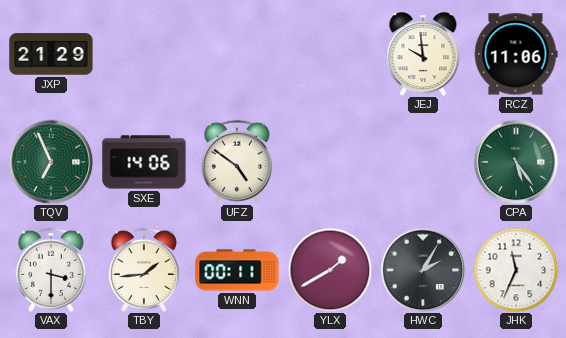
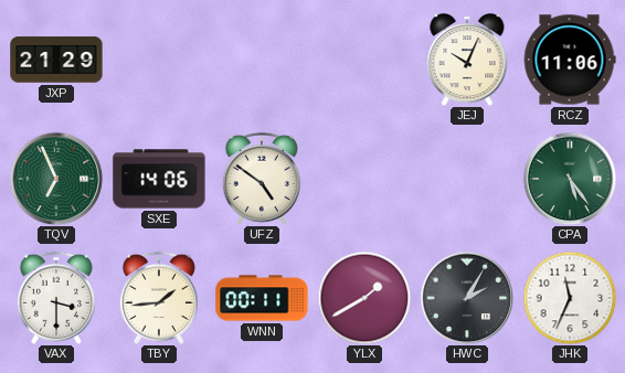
JEJ: 9:59 -> 10:04
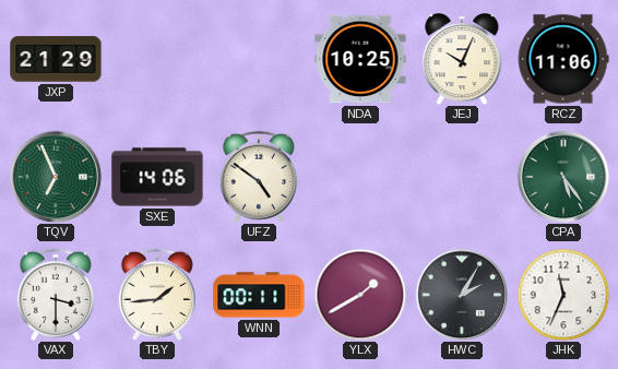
NDA: none -> 10:25
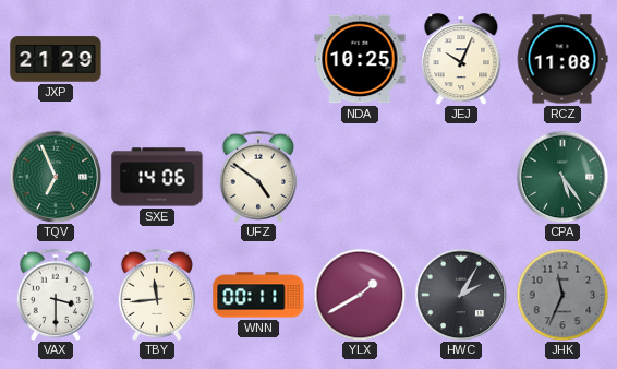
RCZ: 11:06 -> 11:08
TBY: 1:44 -> 11:44
JHK dial: white -> grey
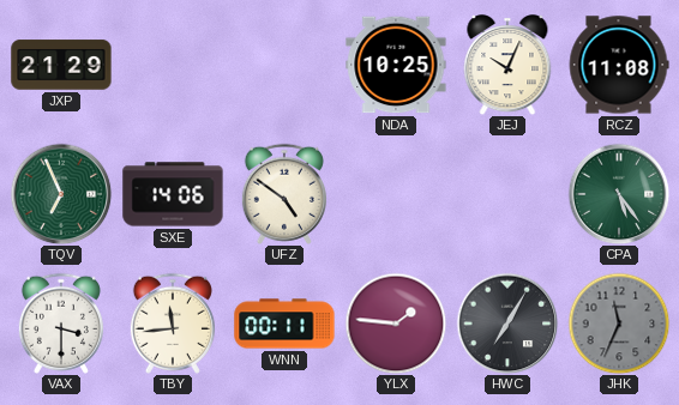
YLX: 1:40 -> 1:46
HWC: 2:05 -> 7:05
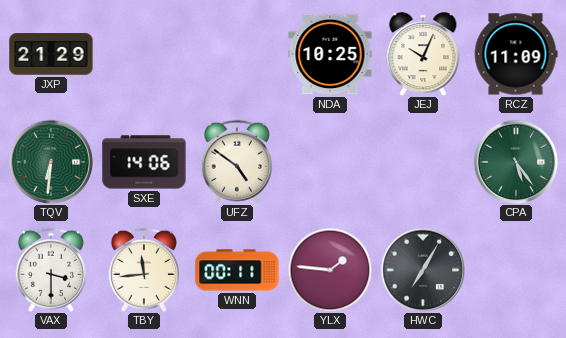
RCZ: 11:08 -> 11:09
TQV: 6:56 -> 6:31
JHK: 11:34 -> none
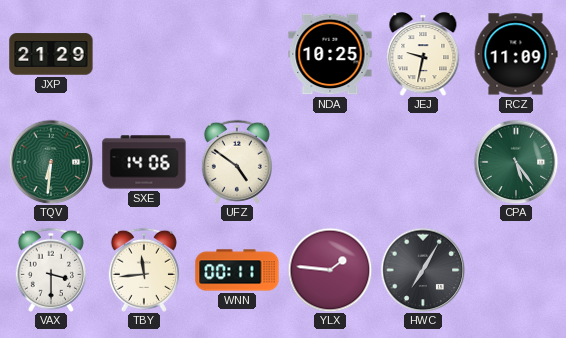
JEJ: 10:04 -> 9:32
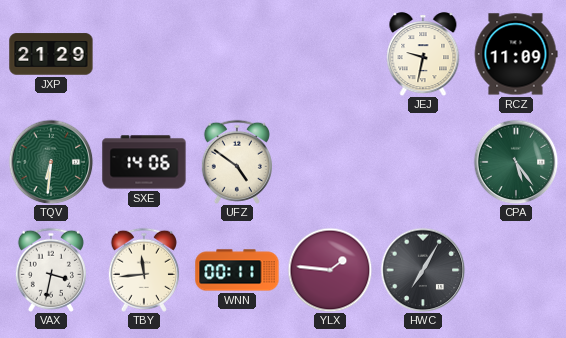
NDA: 10:25 -> none
VAX: 3:30 -> 3:32
